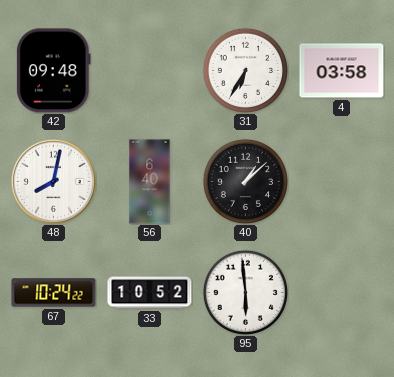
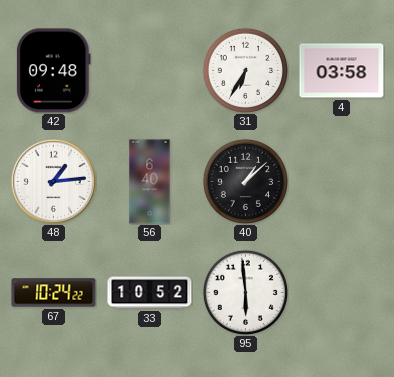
48: 8:02 -> 1:14
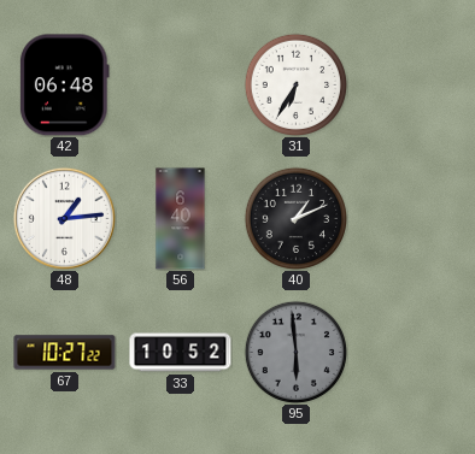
42: 09:48 -> 06:48
4: 03:58 -> none
40: 1:08 -> 1:11
67: 10:24 -> 10:27
95 dial: white -> grey
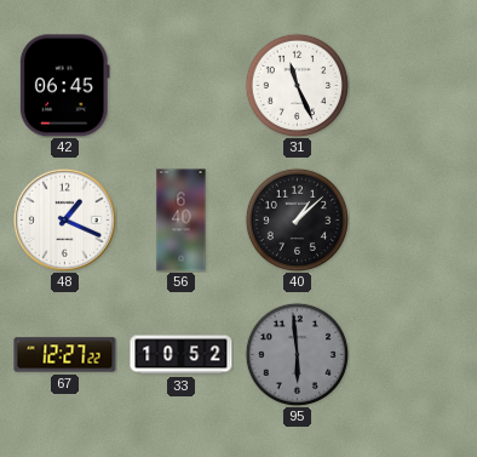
42: 06:48 -> 06:45
31: 6:35 -> 11:26
48: 1:14 -> 1:19
40: 1:11 -> 1:08
67: 10:27 -> 12:27
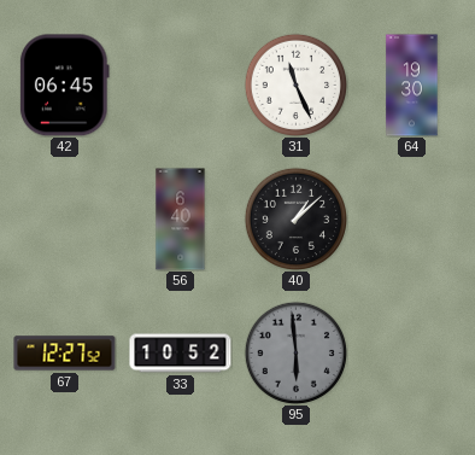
64: none -> 19:30
48: 1:19 -> none
67: 12:27:22 -> 12:27:52
